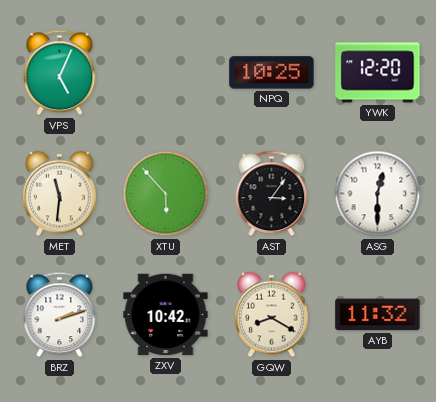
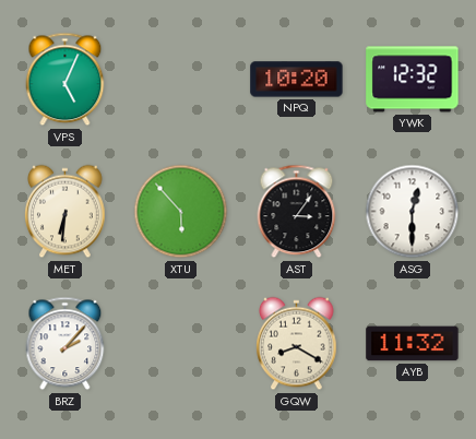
NPQ: 10:25 -> 10:20
YWK: 12:20 -> 12:32
MET: 11:31 -> 6:31
BRZ: 2:12 -> 2:07
ZXV: 10:42 -> none
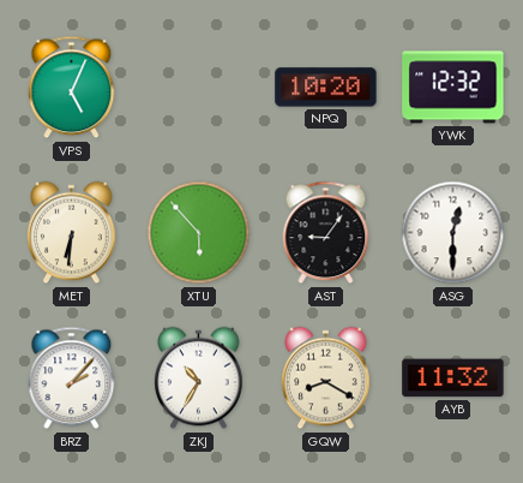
AST: 3:06 -> 9:06
ZKJ: none -> 10:35
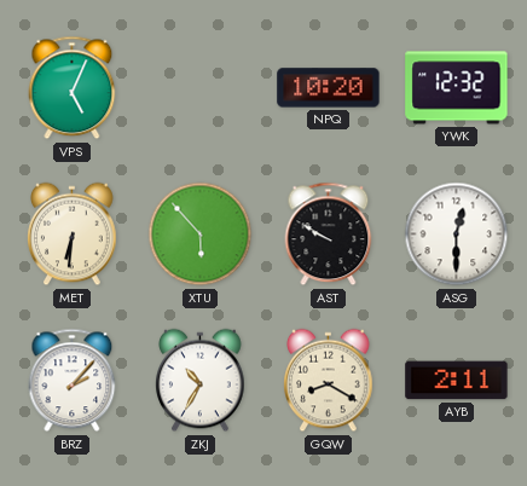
AST: 9:06 -> 9:50
AYB: 11:32 -> 2:11
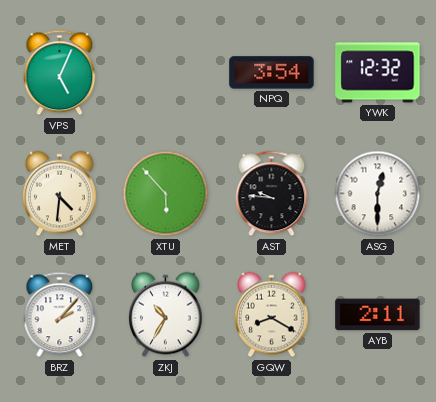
NPQ: 10:20 -> 3:54
MET: 6:31 -> 4:31
AST: 9:50 -> 9:46
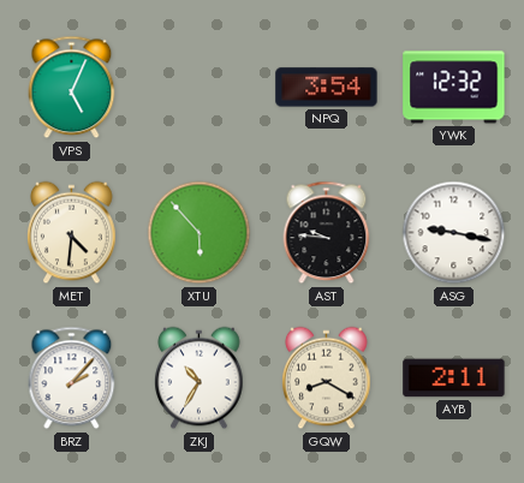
ASG: 12:30 -> 9:17
